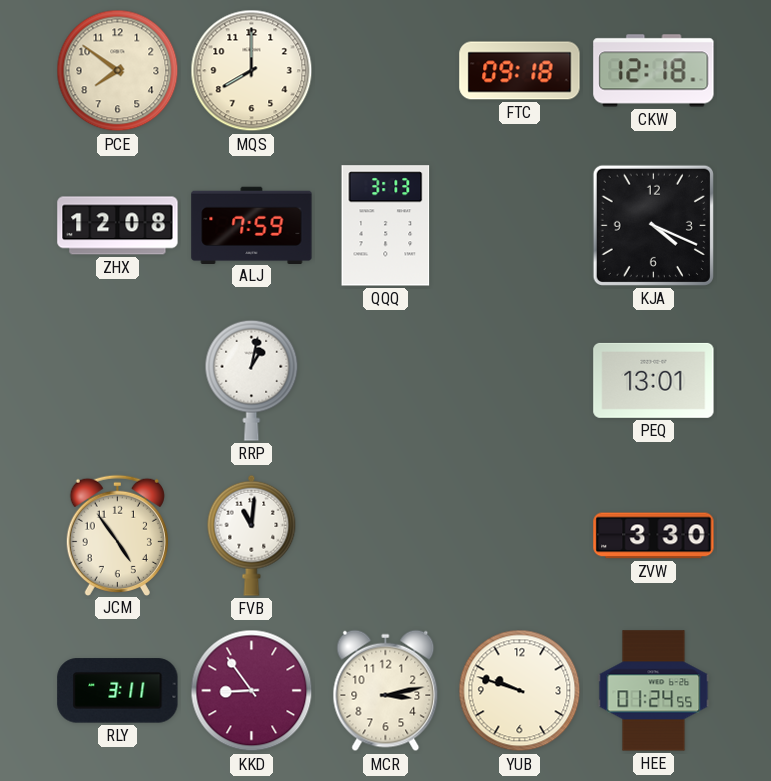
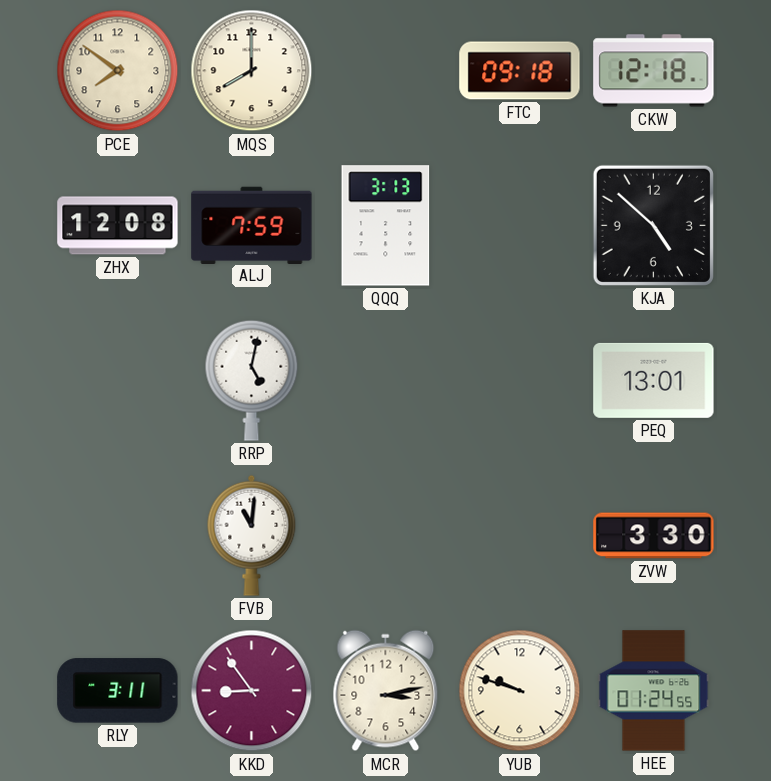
KJA: 4:19 -> 4:52
RRP: 1:02 -> 5:02
JCM: 4:54 -> none
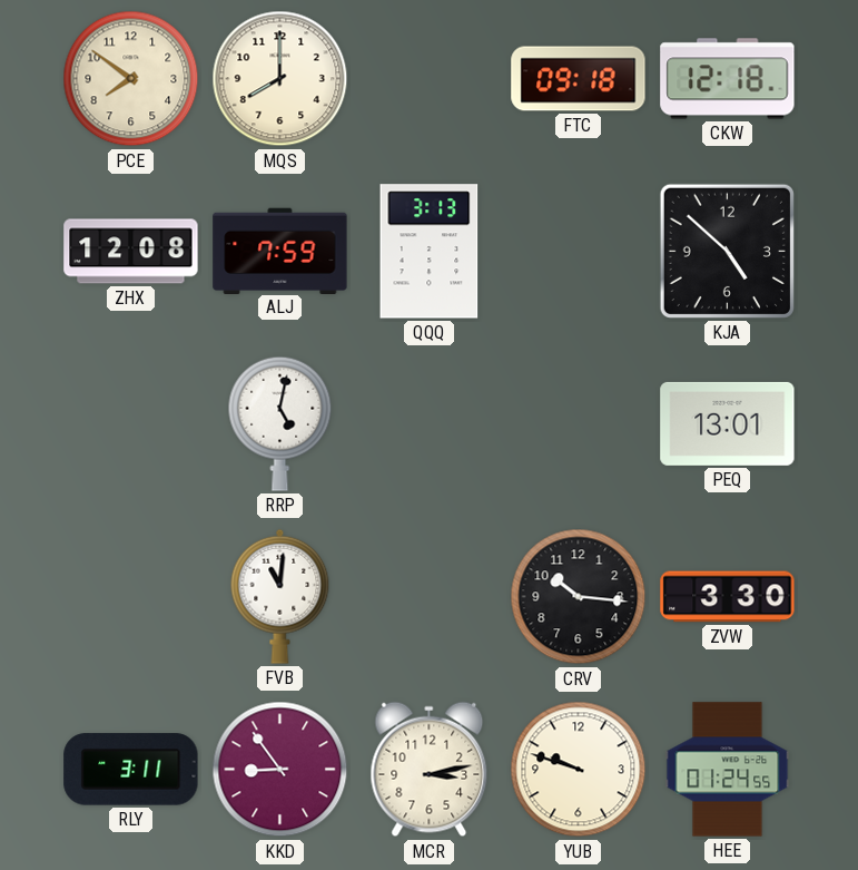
CRV: none -> 10:16
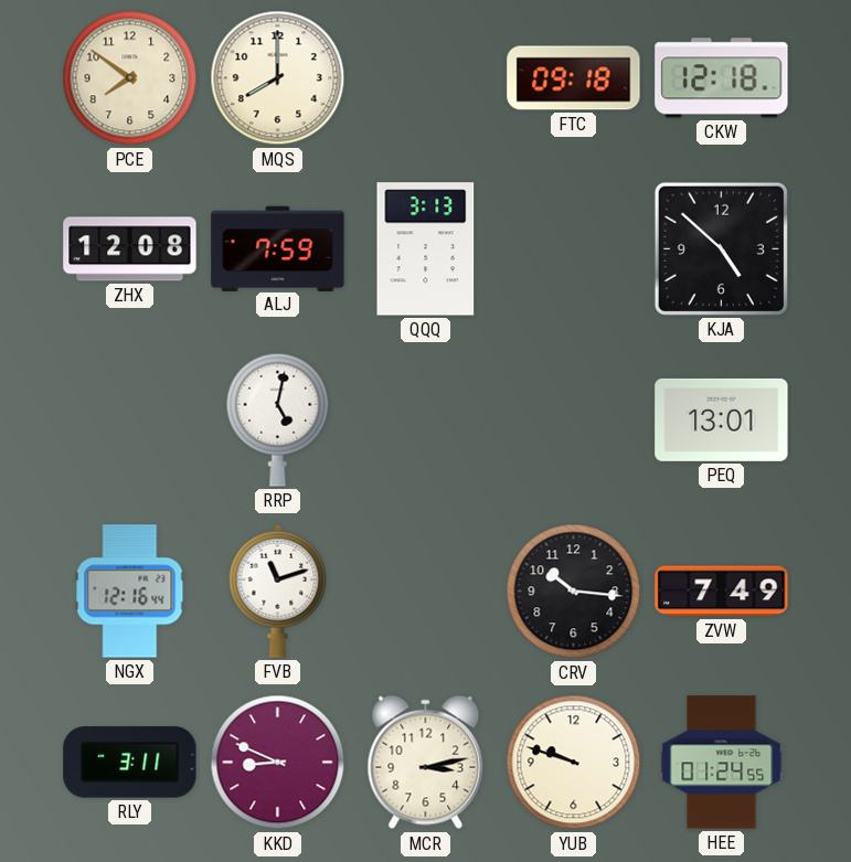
NGX: none -> 12:16
FVB: 11:01 -> 11:12
ZVW: 3:30 -> 7:49
KKD: 8:54 -> 8:49
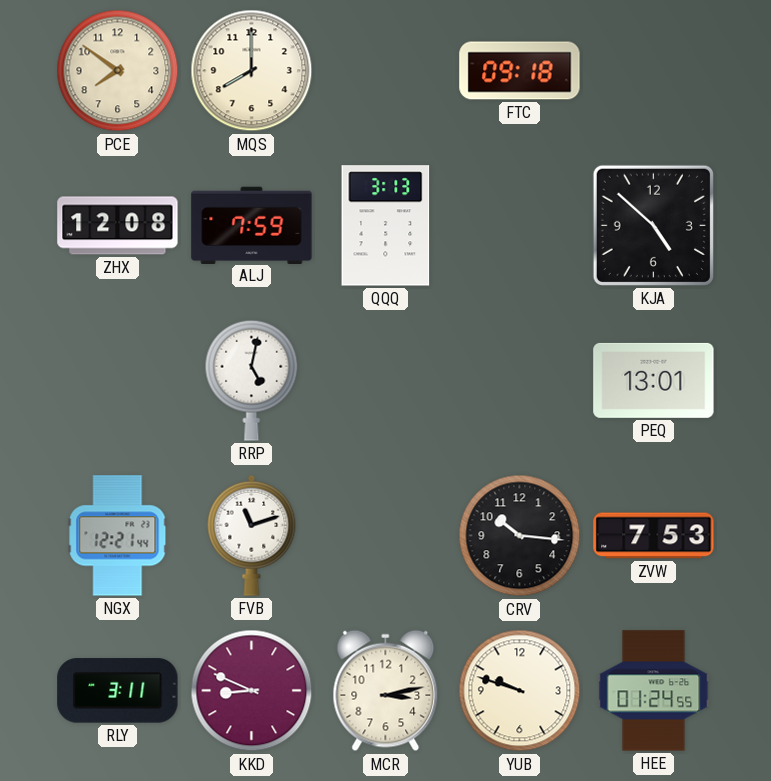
CKW: 12:18 -> none
NGX: 12:16 -> 12:21
ZVW: 7:49 -> 7:53
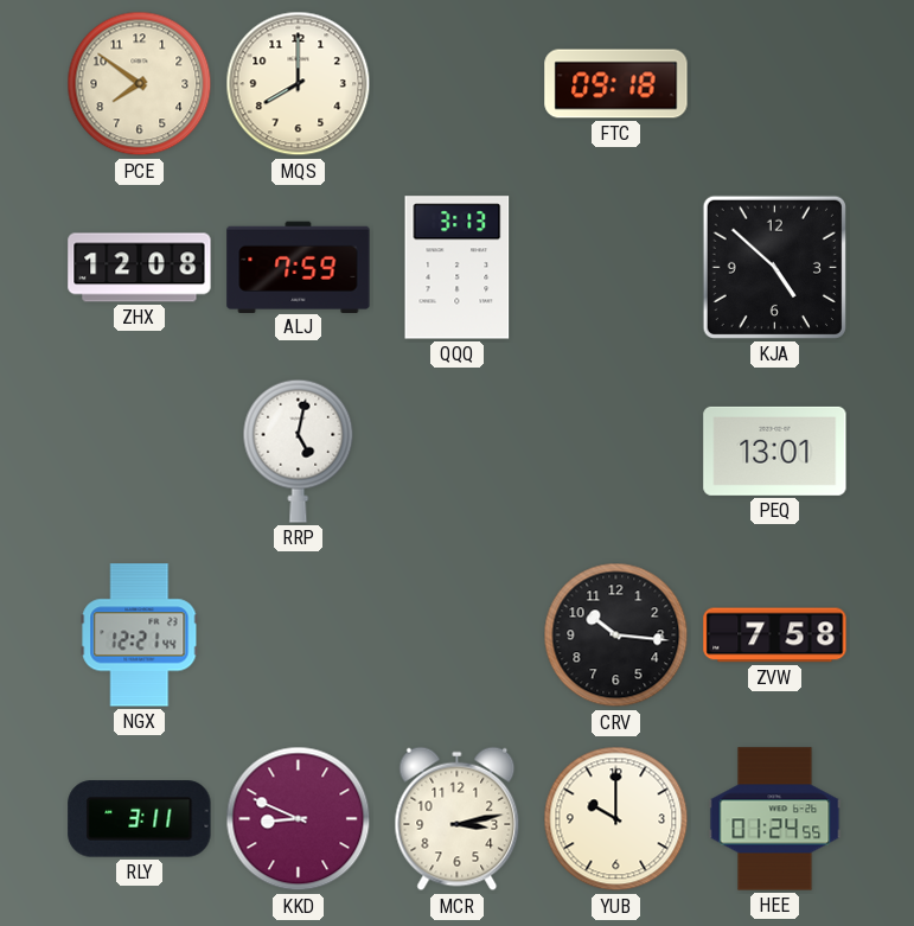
FVB: 11:12 -> none
ZVW: 7:53 -> 7:58
YUB: 9:48 -> 10:00
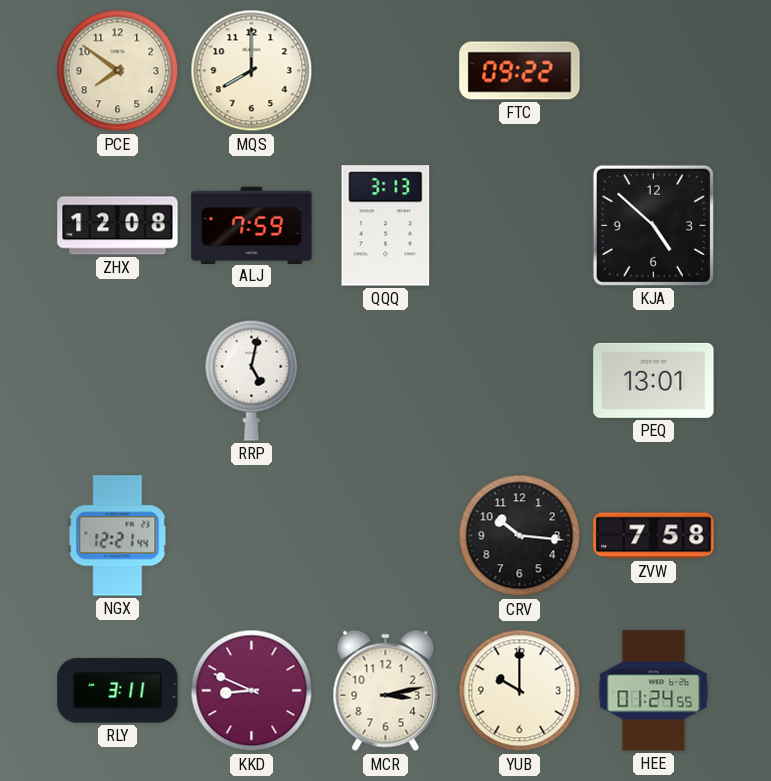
FTC: 09:18 -> 09:22
